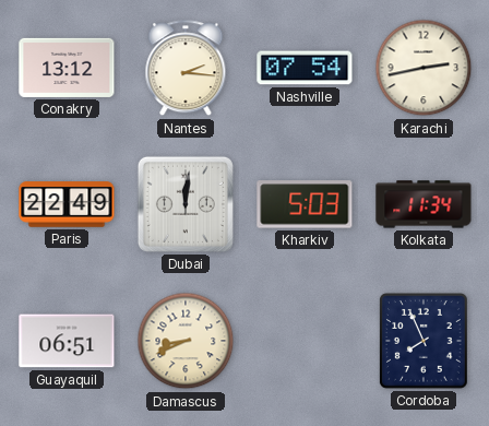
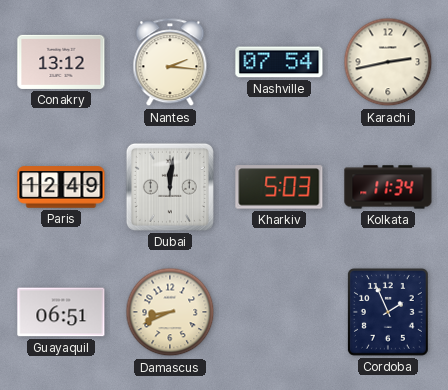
Paris: 22:49 -> 12:49
Cordoba: 7:56 -> 1:56
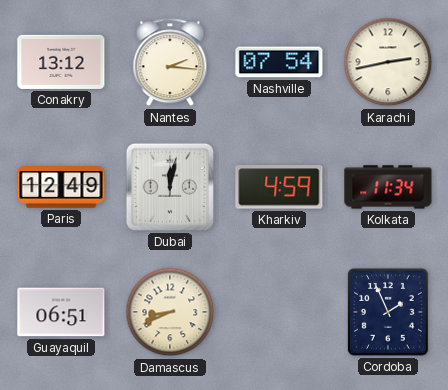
Dubai: 12:01 -> 12:02
Kharkiv: 5:03 -> 4:59
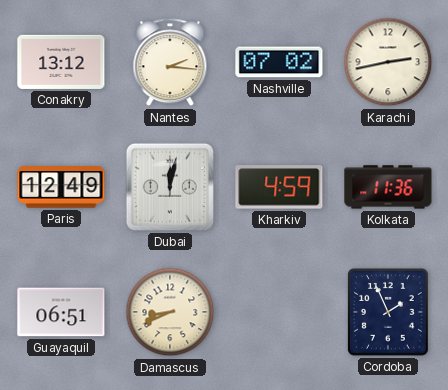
Nashville: 07:54 -> 07:02
Kolkata: 11:34 -> 11:36
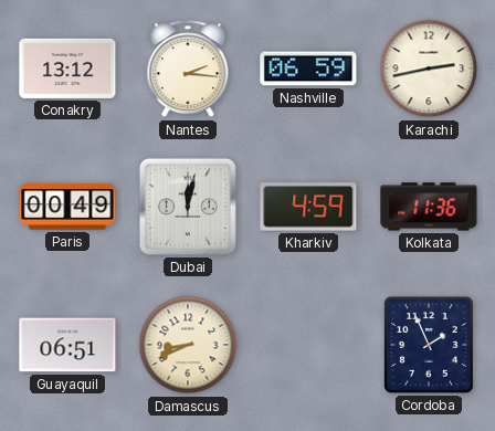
Nashville: 07:02 -> 06:59
Paris: 12:49 -> 00:49
